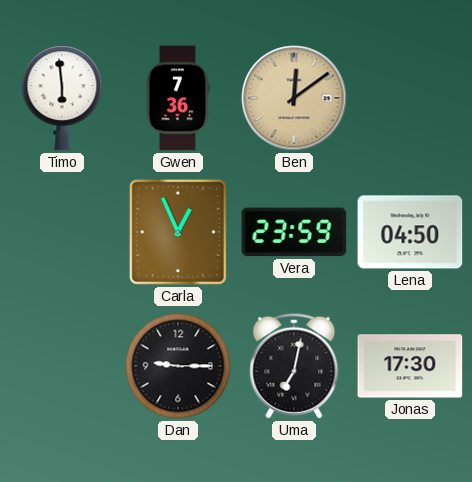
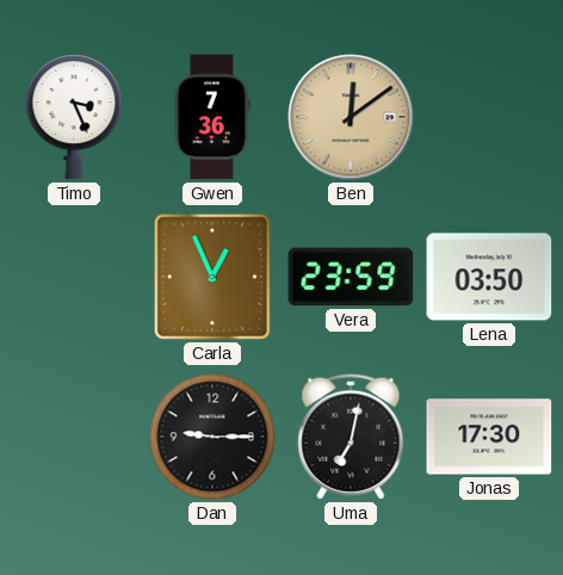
Timo: 5:59 -> 3:26
Lena: 04:50 -> 03:50
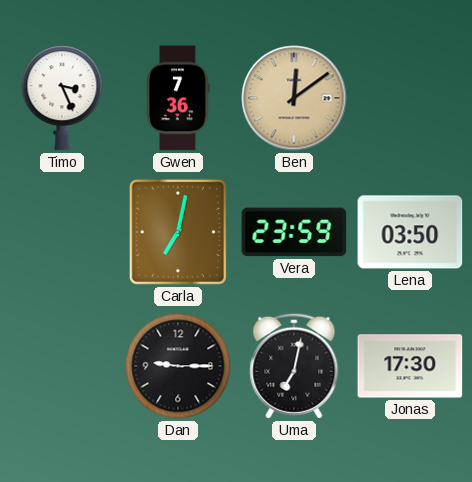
Carla: 12:56 -> 7:02
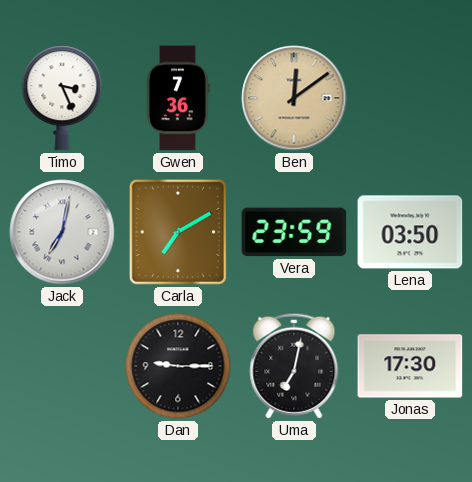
Jack: none -> 7:02
Carla: 7:02 -> 7:10
